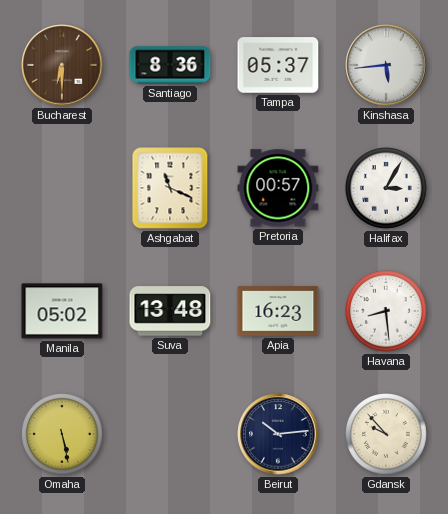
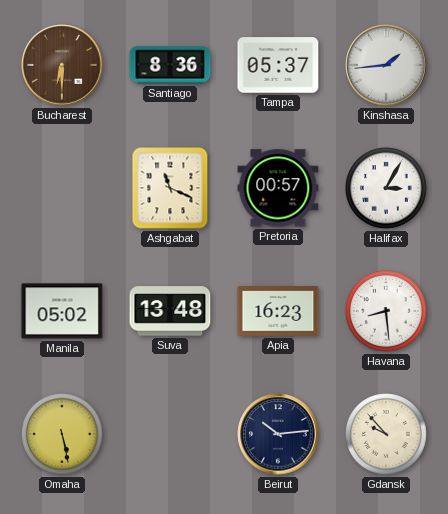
Kinshasa: 5:44 -> 1:44
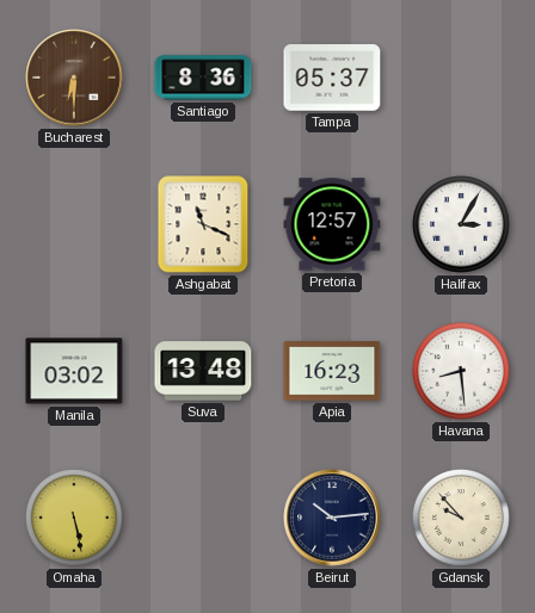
Kinshasa: 1:44 -> none
Pretoria: 00:57 -> 12:57
Manila: 05:02 -> 03:02
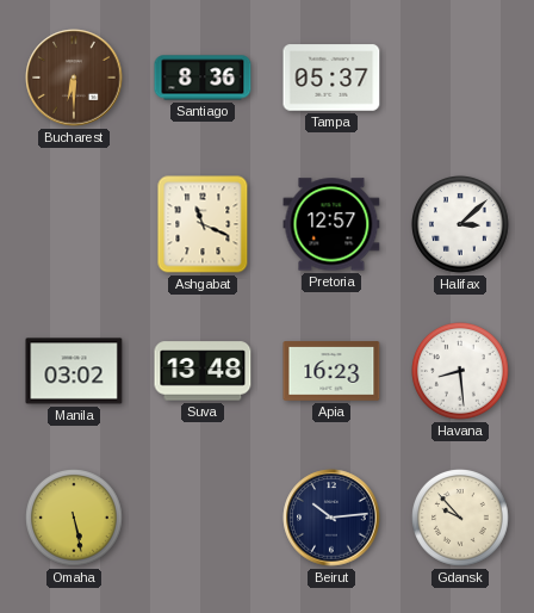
Halifax: 3:05 -> 3:08
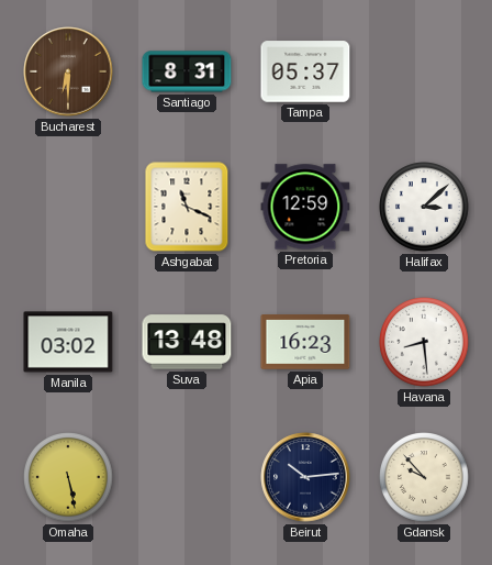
Santiago: 8:36 -> 8:31
Pretoria: 12:57 -> 12:59
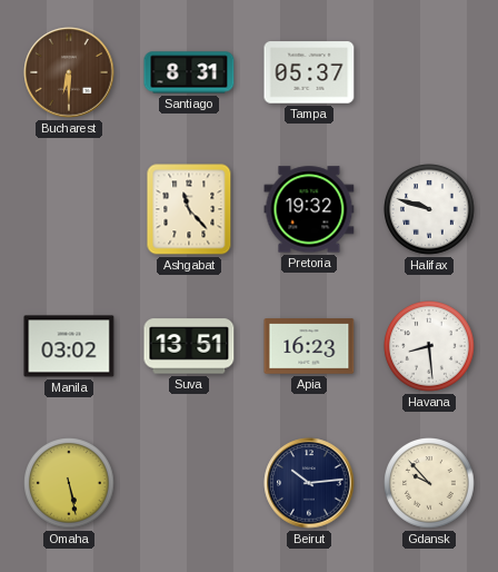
Ashgabat: 11:19 -> 11:23
Pretoria: 12:59 -> 19:32
Halifax: 3:08 -> 9:48
Suva: 13:48 -> 13:51
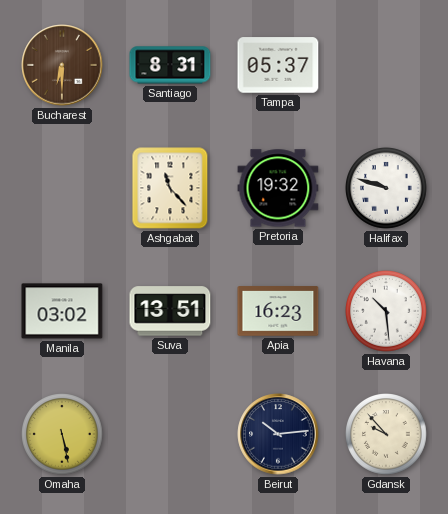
Havana: 8:29 -> 10:29
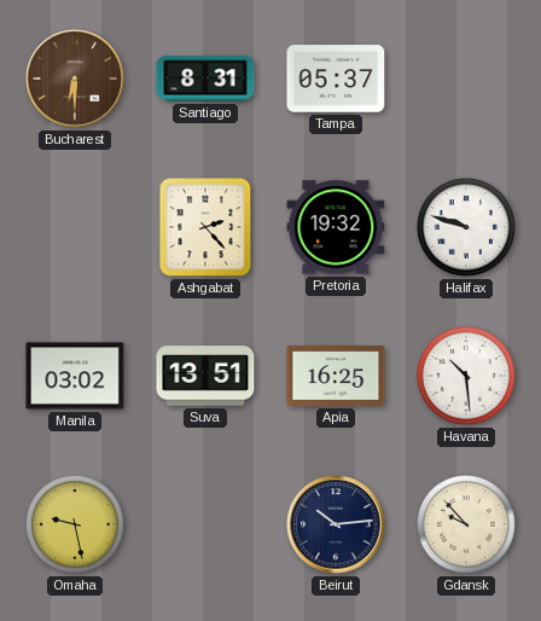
Ashgabat: 11:23 -> 2:23
Apia: 16:23 -> 16:25
Omaha: 5:28 -> 9:28
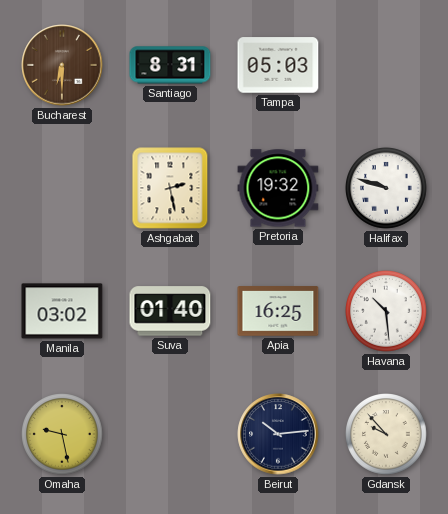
Tampa: 05:37 -> 05:03
Ashgabat: 2:23 -> 2:28
Suva: 13:51 -> 01:40
